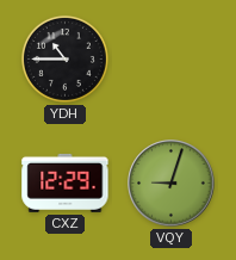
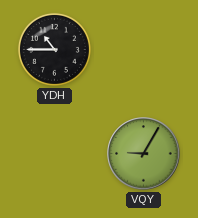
CXZ: 12:29 -> none
VQY: 9:03 -> 9:05
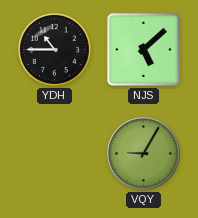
NJS: none -> 5:08
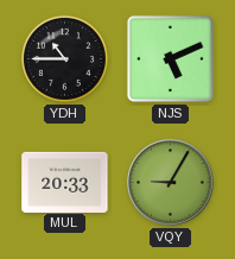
NJS: 5:08 -> 5:11
MUL: none -> 20:33
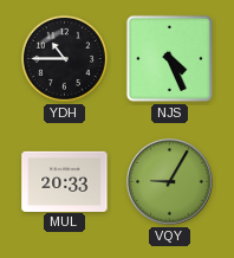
NJS: 5:11 -> 4:26
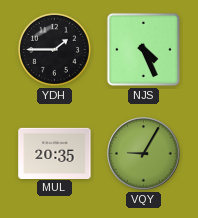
YDH: 10:45 -> 1:45
MUL: 20:33 -> 20:35
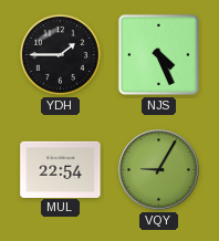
MUL: 20:35 -> 22:54
